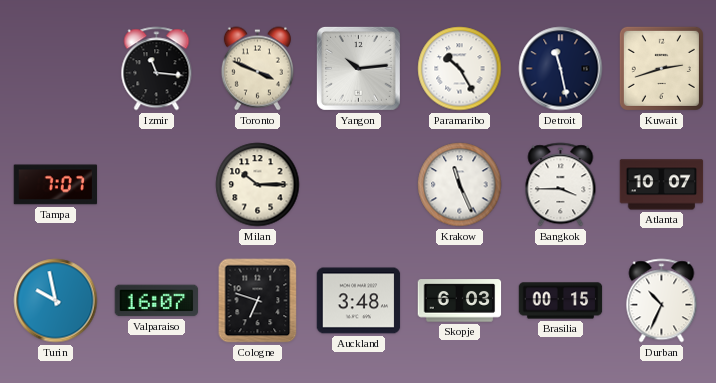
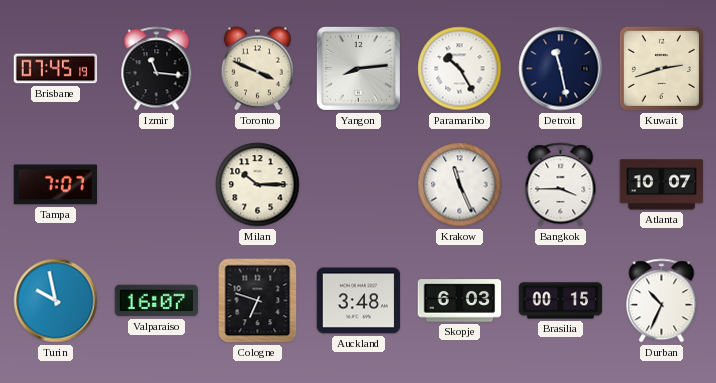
Brisbane: none -> 07:45
Yangon: 10:14 -> 8:14
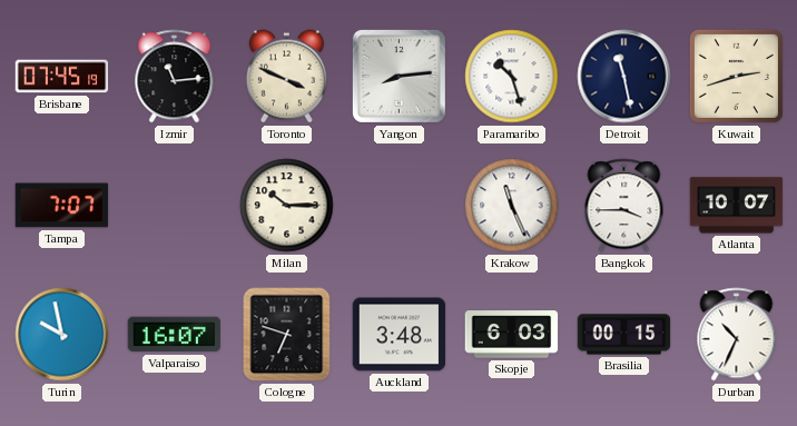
Izmir: 11:16 -> 11:14
Paramaribo: 10:25 -> 10:27
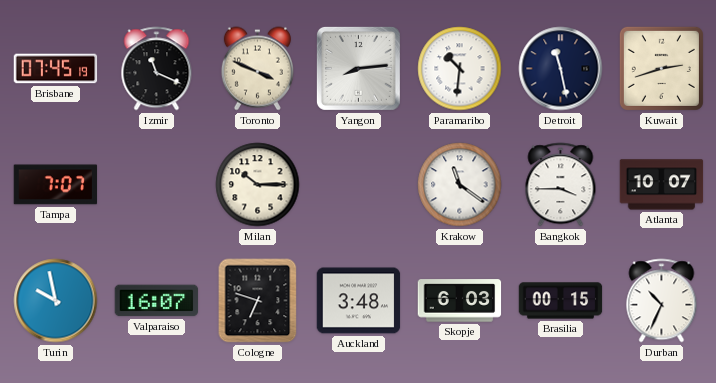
Izmir: 11:14 -> 11:19
Paramaribo: 10:27 -> 10:31
Krakow: 11:26 -> 11:21
